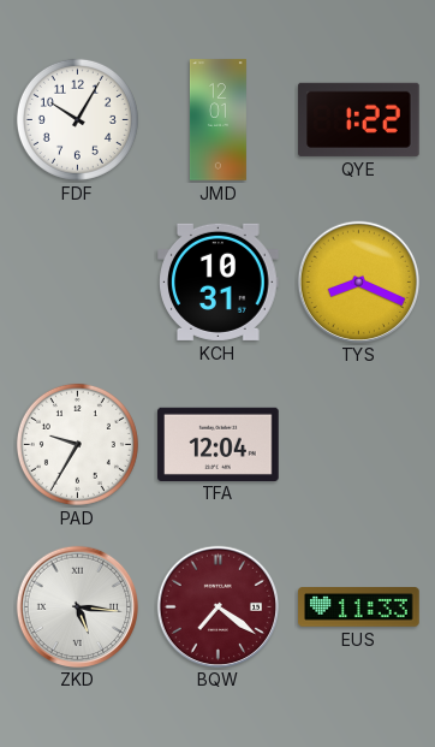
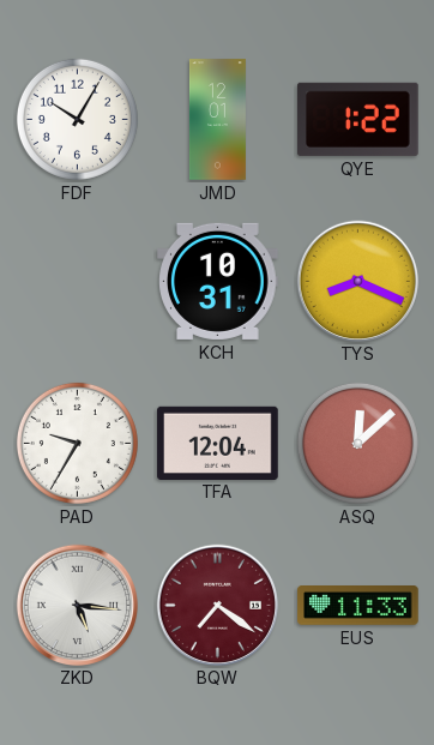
ASQ: none -> 12:08
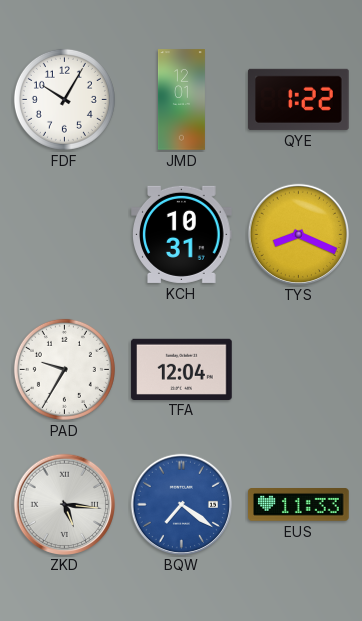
ASQ: 12:08 -> none
BQW dial: burgundy -> blue
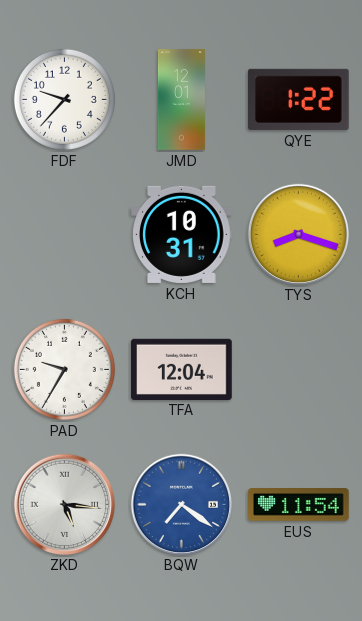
FDF: 10:05 -> 9:37
TYS: 8:19 -> 8:18
EUS: 11:33 -> 11:54
